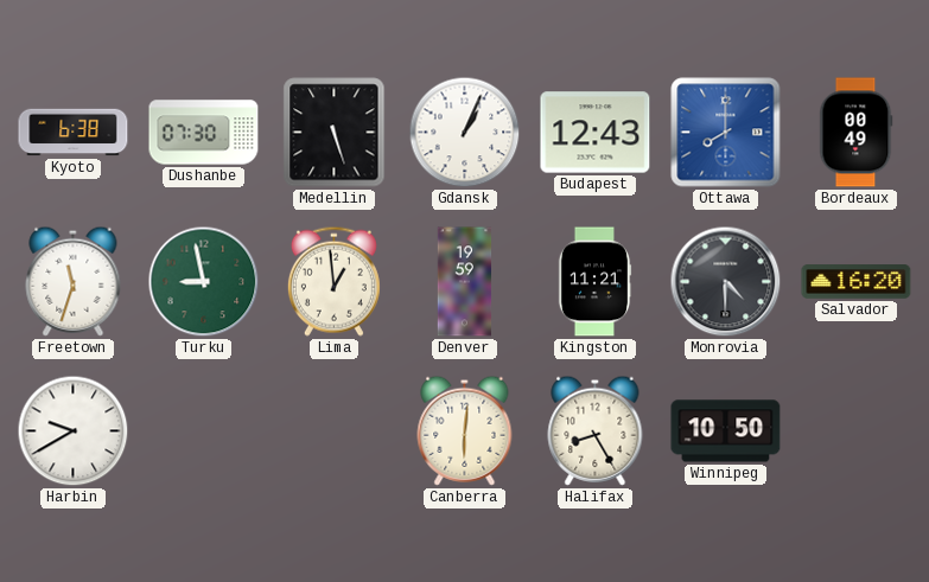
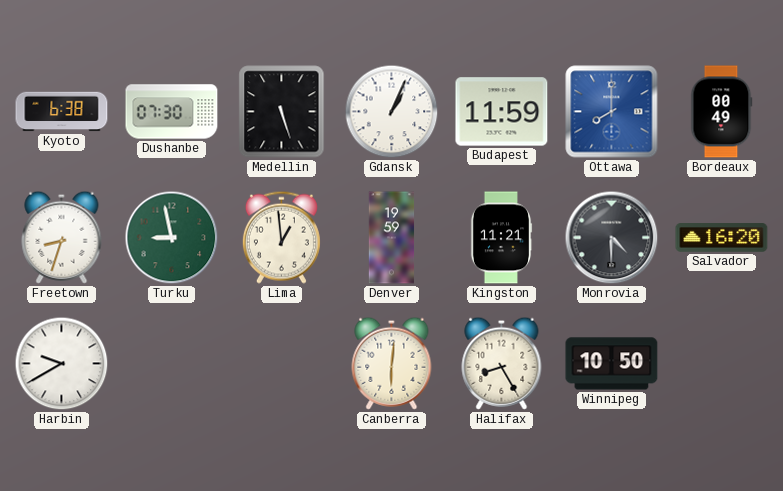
Budapest: 12:43 -> 11:59
Freetown: 11:33 -> 8:33
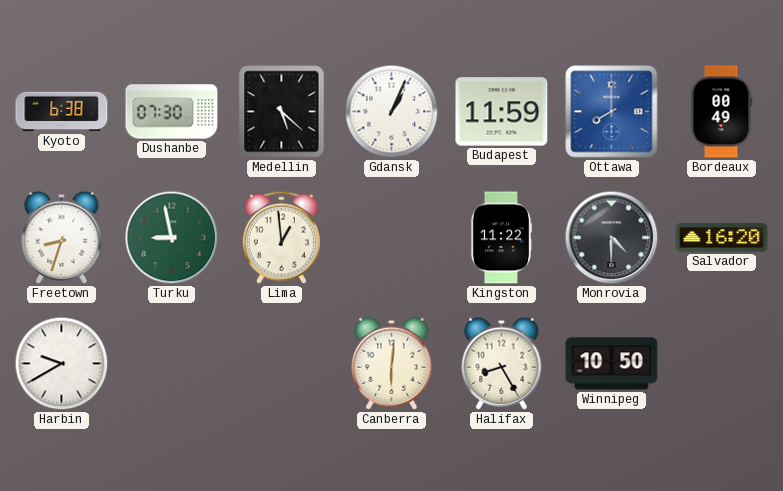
Medellin: 5:27 -> 5:22
Denver: 19:59 -> none
Kingston: 11:21 -> 11:22
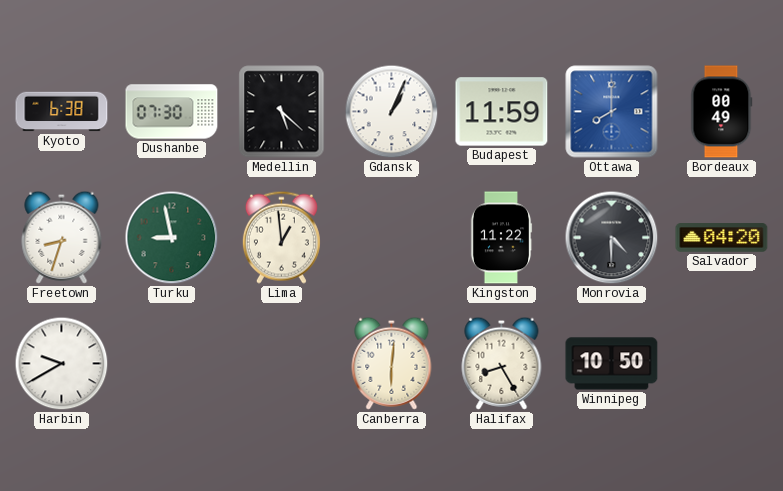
Salvador: 16:20 -> 04:20
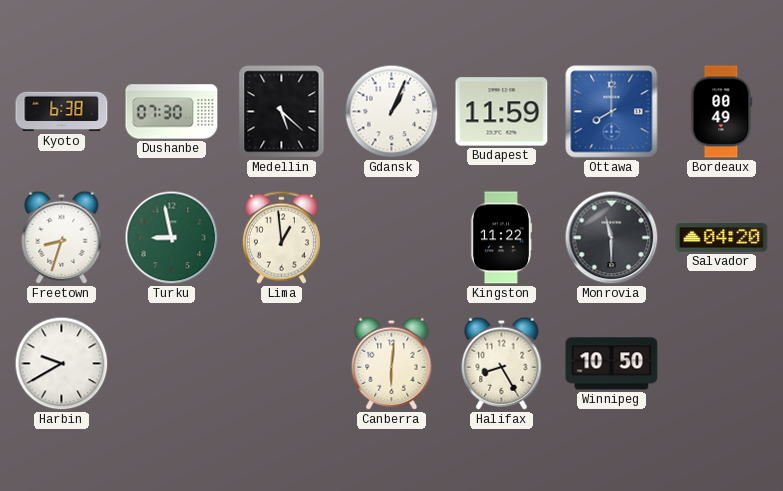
Monrovia: 4:30 -> 11:30
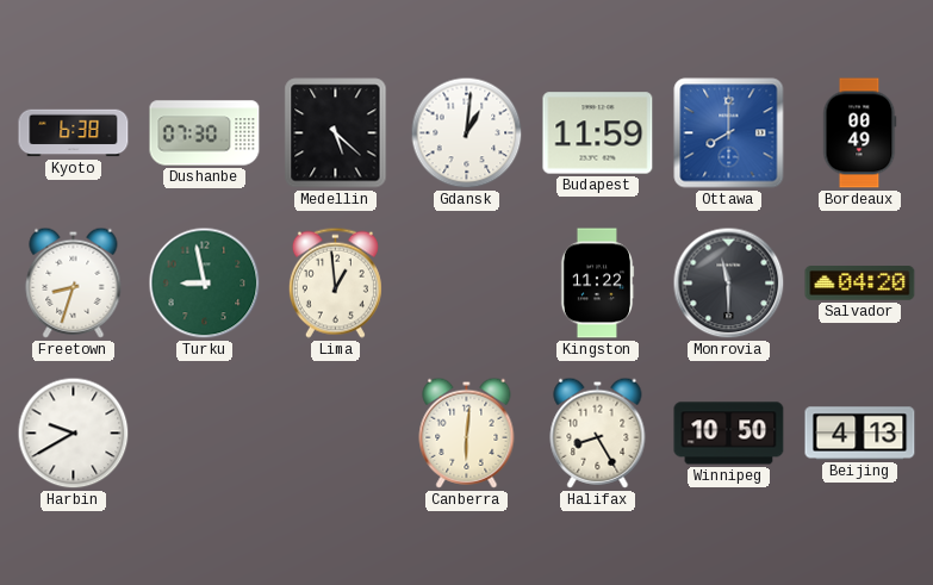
Gdansk: 1:04 -> 1:01
Beijing: none -> 4:13
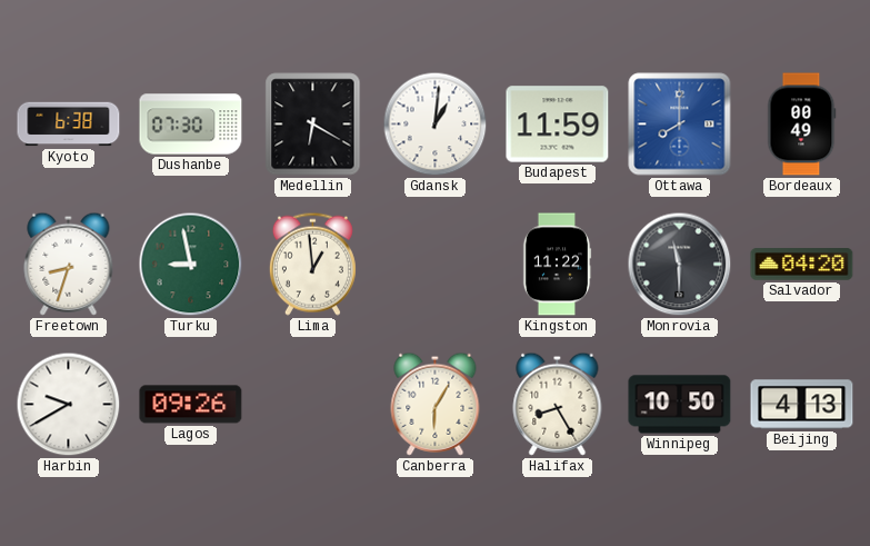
Medellin: 5:22 -> 6:20
Lagos: none -> 09:26
Canberra: 6:01 -> 6:05
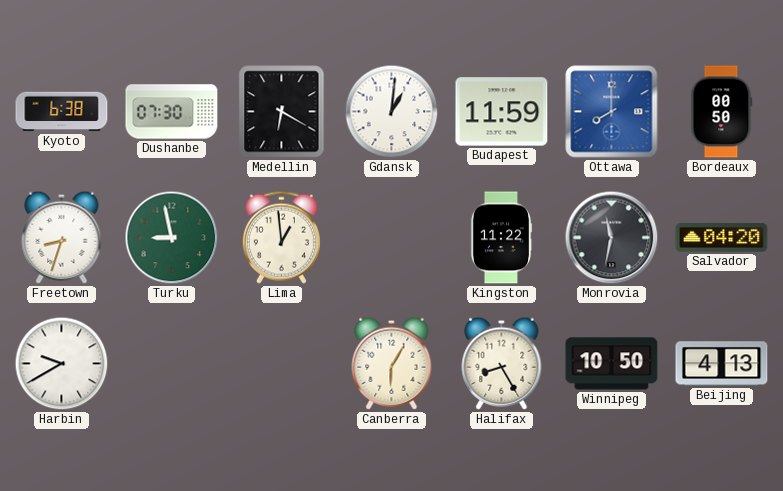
Bordeaux: 00:49 -> 00:50
Monrovia: 11:30 -> 11:32
Lagos: 09:26 -> none
